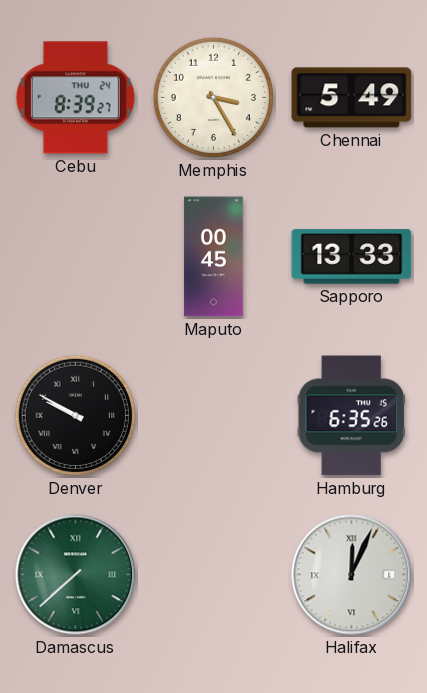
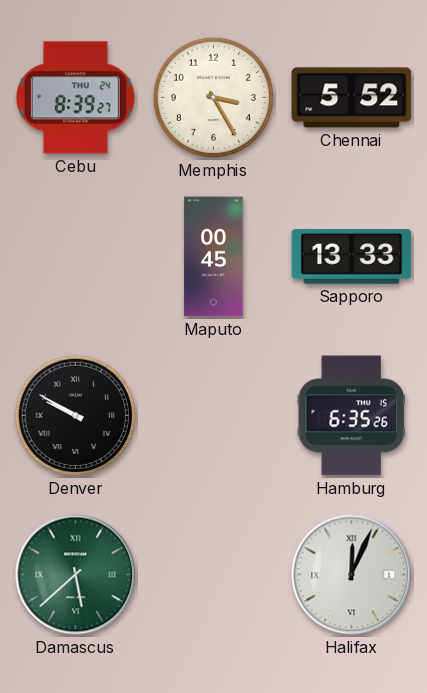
Chennai: 5:49 -> 5:52
Damascus: 7:38 -> 5:38
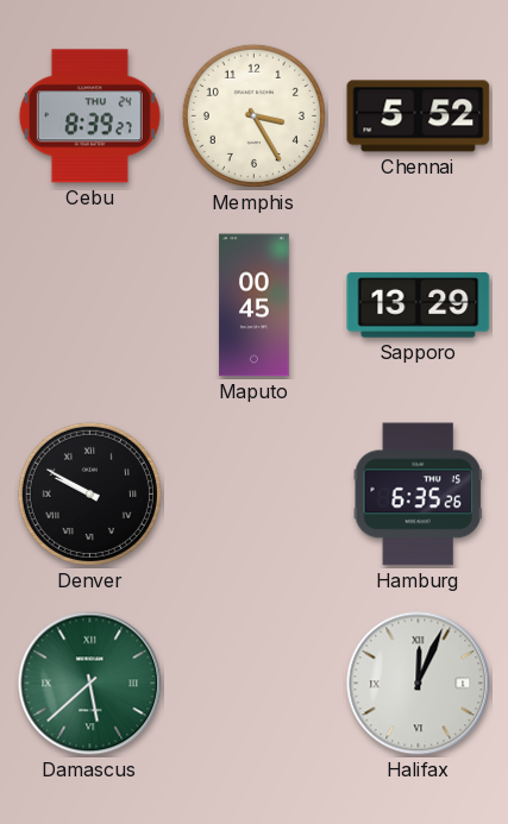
Sapporo: 13:33 -> 13:29
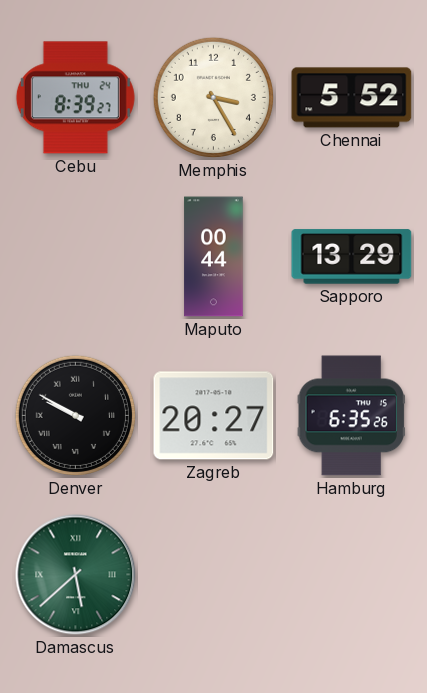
Maputo: 00:45 -> 00:44
Zagreb: none -> 20:27
Halifax: 12:04 -> none
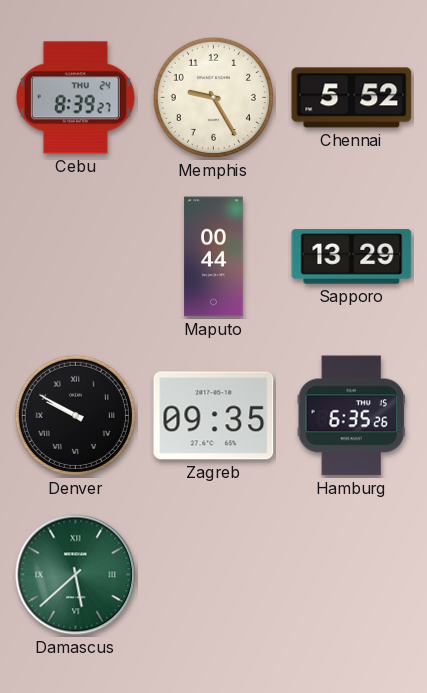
Memphis: 3:25 -> 9:25
Zagreb: 20:27 -> 09:35
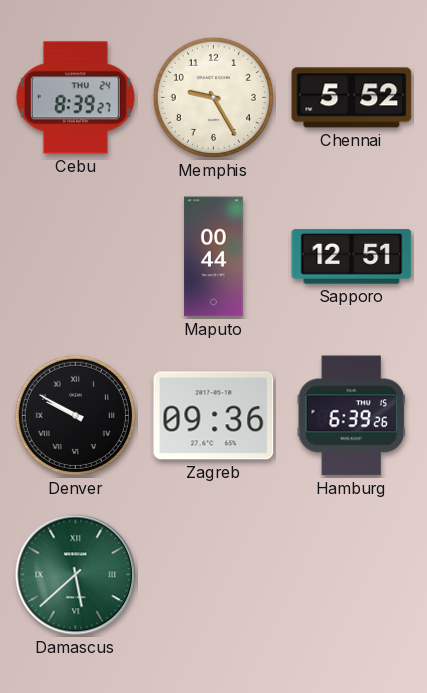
Sapporo: 13:29 -> 12:51
Zagreb: 09:35 -> 09:36
Hamburg: 6:35 -> 6:39
